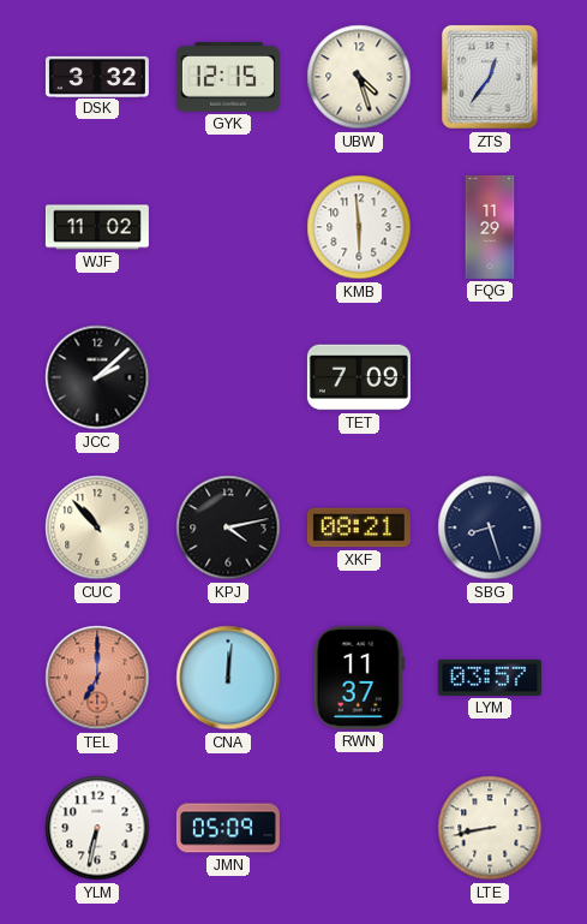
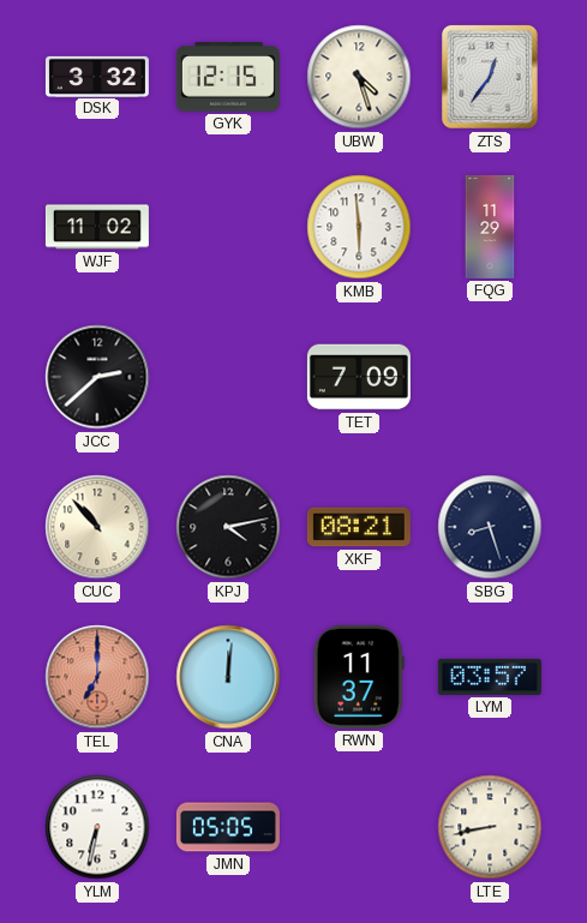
JCC: 2:08 -> 2:38
JMN: 05:09 -> 05:05
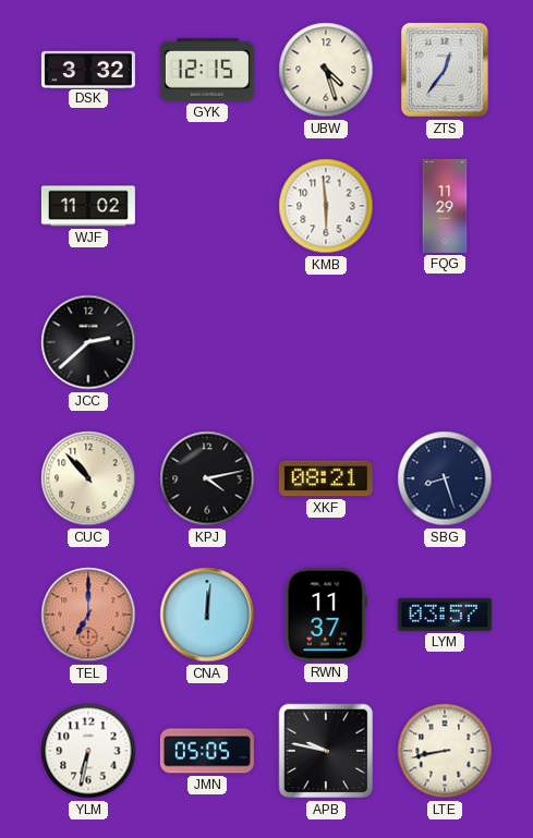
TET: 7:09 -> none
APB: none -> 9:47
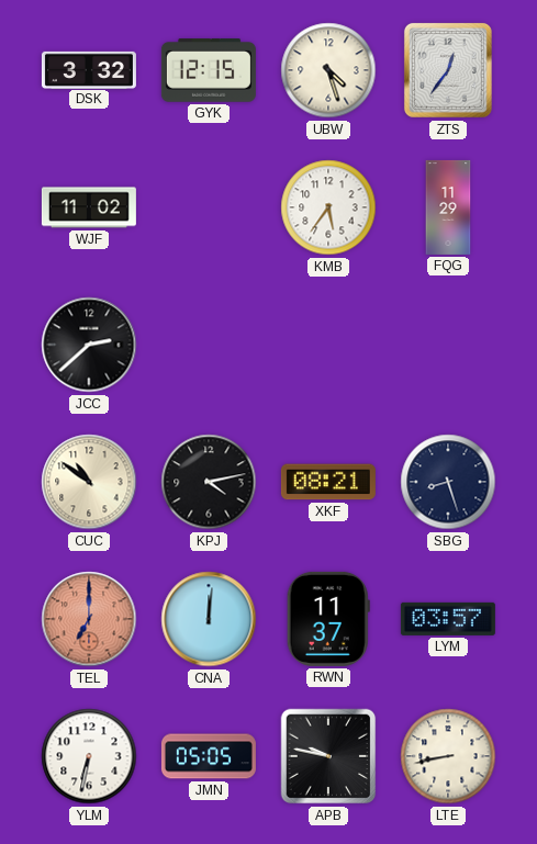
KMB: 5:59 -> 5:36
CUC: 10:53 -> 10:51
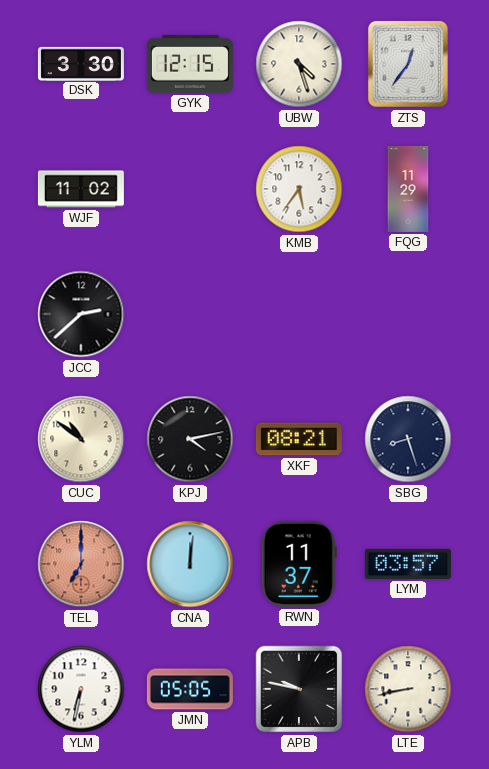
DSK: 3:32 -> 3:30
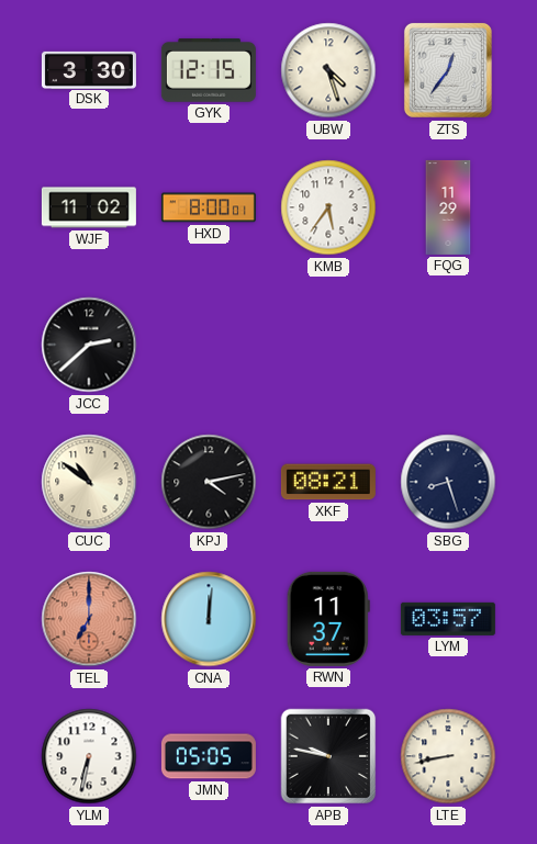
HXD: none -> 8:00
